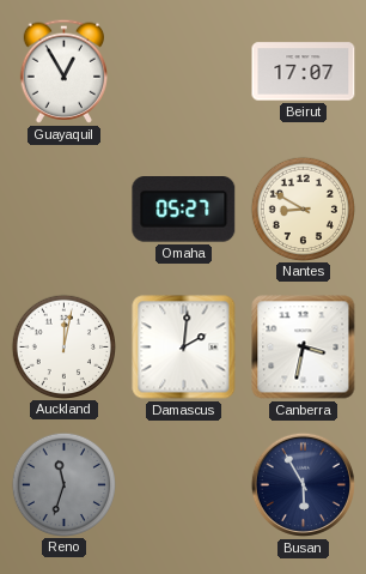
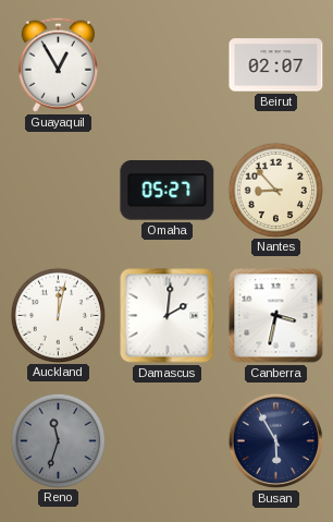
Beirut: 17:07 -> 02:07
Nantes: 8:50 -> 8:53
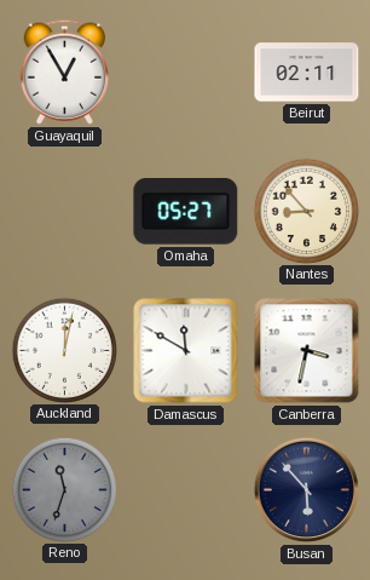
Beirut: 02:07 -> 02:11
Damascus: 2:01 -> 11:50
Busan: 5:55 -> 5:53
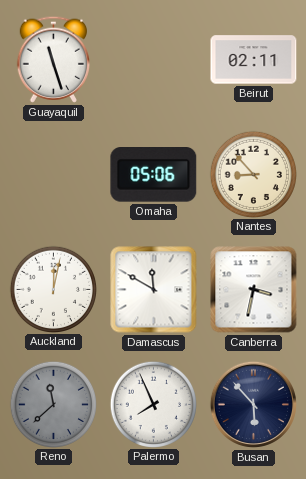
Guayaquil: 12:55 -> 11:27
Omaha: 05:27 -> 05:06
Reno: 11:33 -> 11:38
Palermo: none -> 7:56
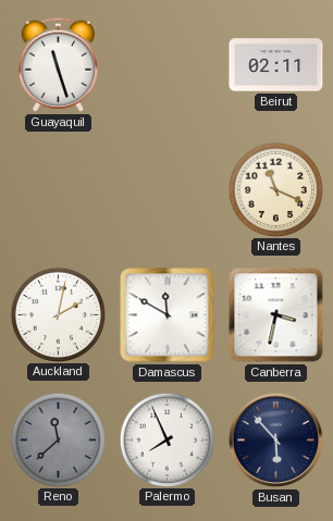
Omaha: 05:06 -> none
Nantes: 8:53 -> 11:19
Auckland: 12:02 -> 2:02
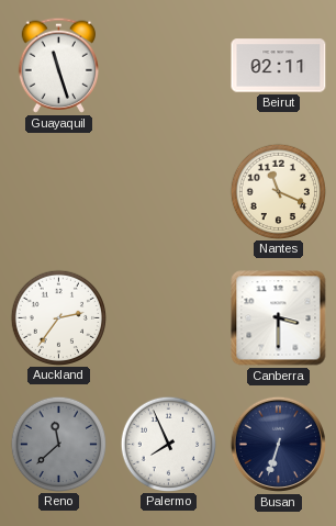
Auckland: 2:02 -> 2:36
Damascus: 11:50 -> none
Canberra: 3:32 -> 3:30
Busan: 5:53 -> 6:33
